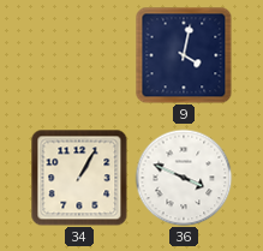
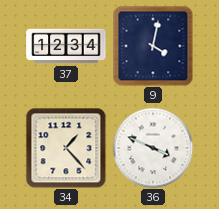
37: none -> 12:34
34: 1:05 -> 1:23
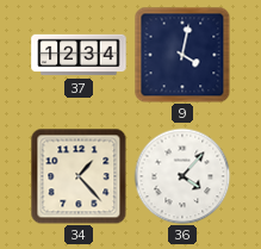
36: 3:49 -> 4:07
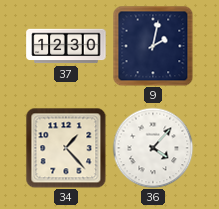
37: 12:34 -> 12:30
9: 4:02 -> 2:02
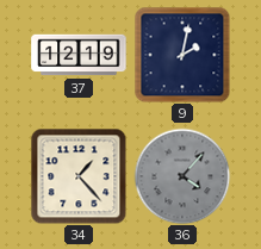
37: 12:30 -> 12:19
36 dial: white -> grey
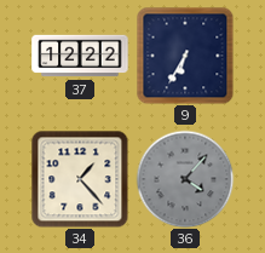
37: 12:19 -> 12:22
9: 2:02 -> 6:35
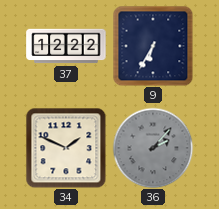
34: 1:23 -> 1:49
36: 4:07 -> 2:07
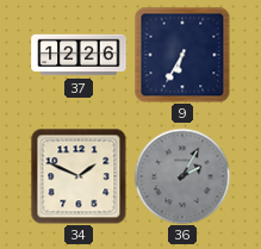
37: 12:22 -> 12:26
36: 2:07 -> 2:05
